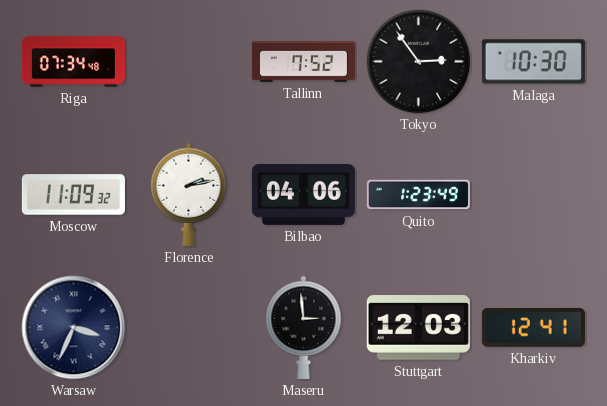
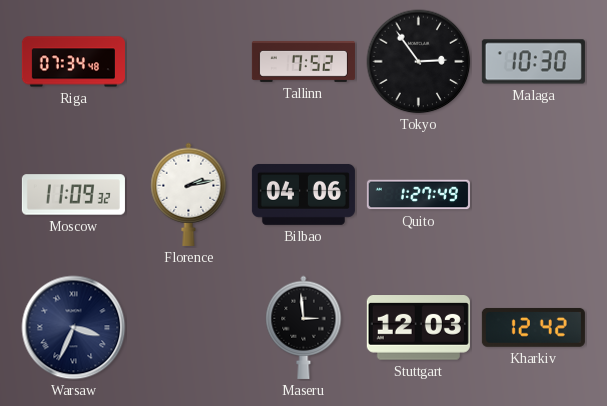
Quito: 1:23 -> 1:27
Kharkiv: 12:41 -> 12:42
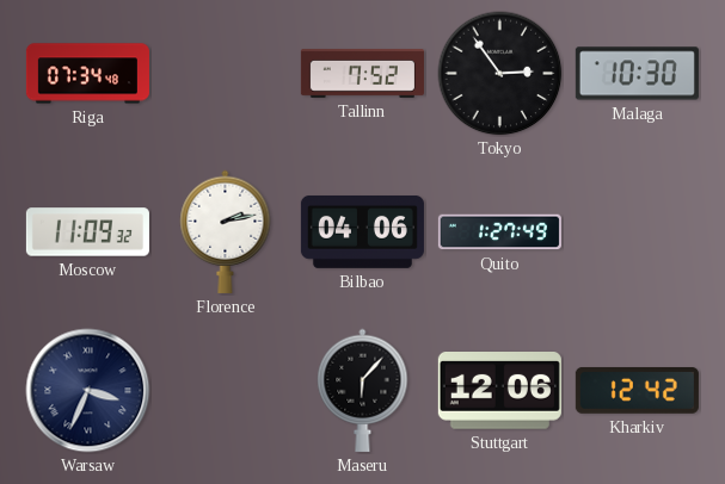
Maseru: 2:59 -> 6:07
Stuttgart: 12:03 -> 12:06
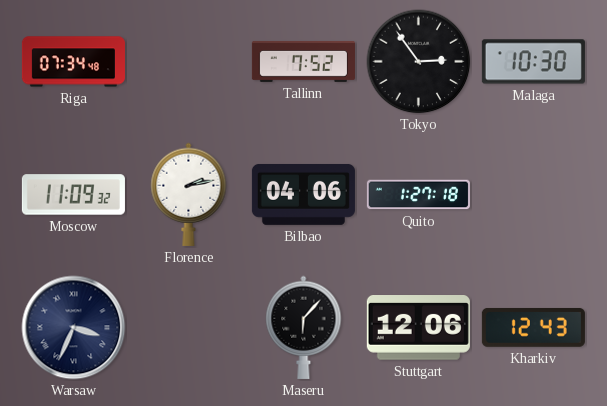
Quito: 1:27:49 -> 1:27:18
Kharkiv: 12:42 -> 12:43
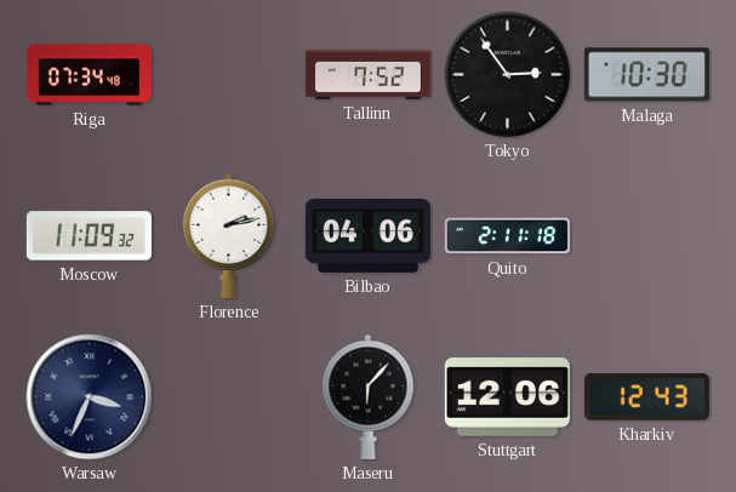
Quito: 1:27 -> 2:11
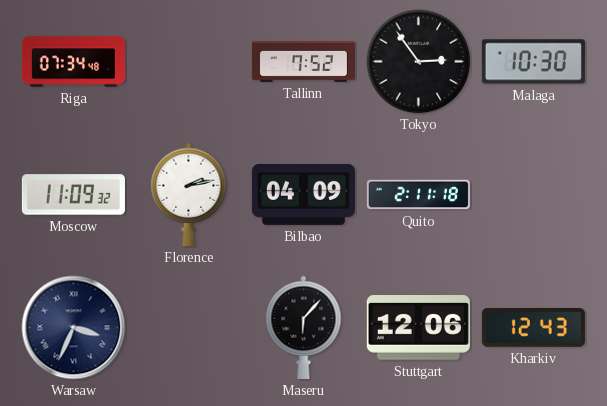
Bilbao: 04:06 -> 04:09
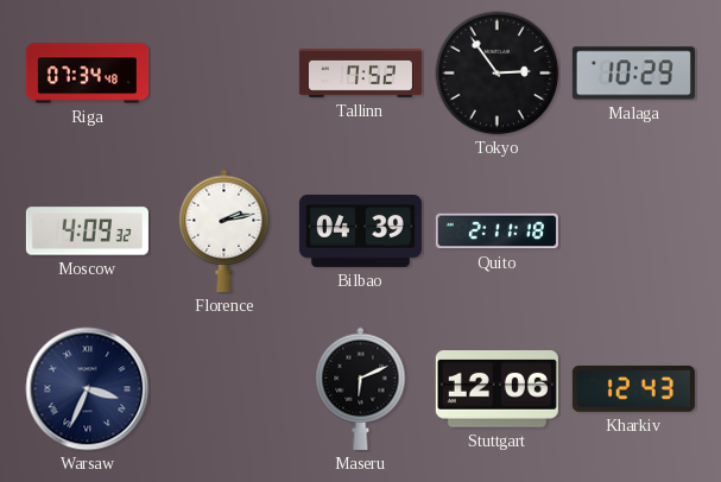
Malaga: 10:30 -> 10:29
Moscow: 11:09 -> 4:09
Bilbao: 04:09 -> 04:39
Maseru: 6:07 -> 6:11
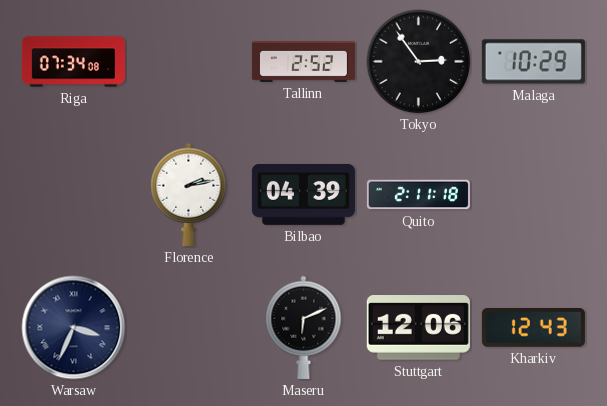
Riga: 07:34:48 -> 07:34:08
Tallinn: 7:52 -> 2:52
Moscow: 4:09 -> none
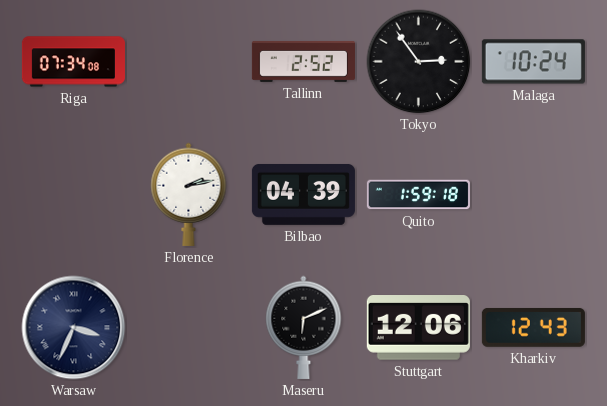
Malaga: 10:29 -> 10:24
Quito: 2:11 -> 1:59
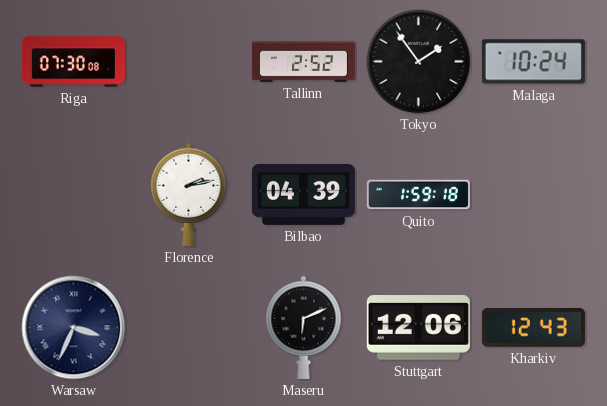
Riga: 07:34 -> 07:30
Tokyo: 2:54 -> 1:54
